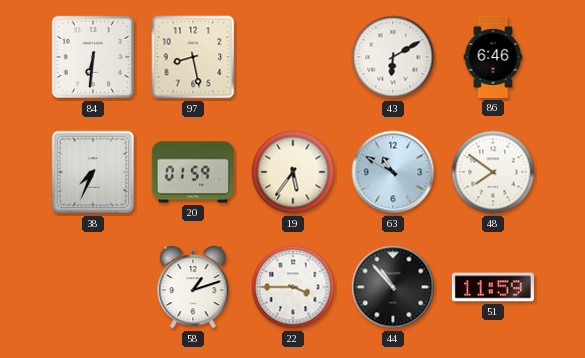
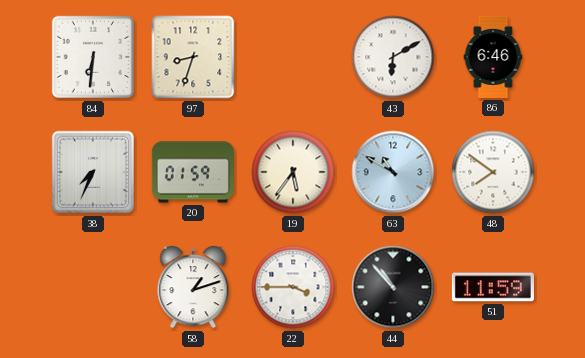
97: 8:28 -> 8:33
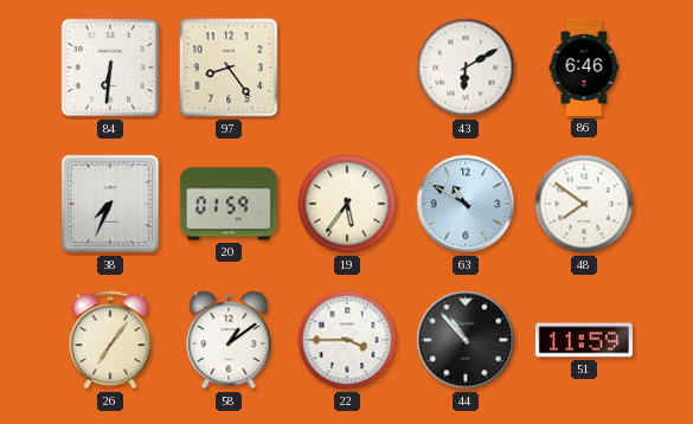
97: 8:33 -> 8:24
26: none -> 7:06
58: 1:12 -> 1:09
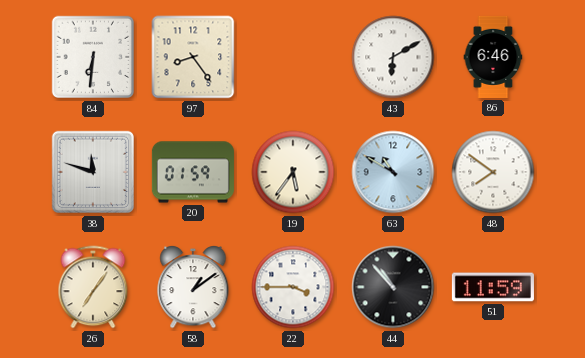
38: 7:34 -> 11:48
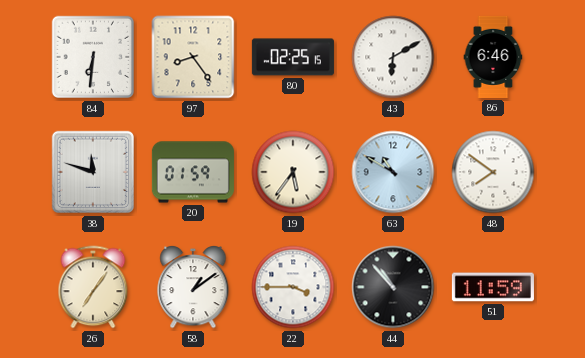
80: none -> 02:25
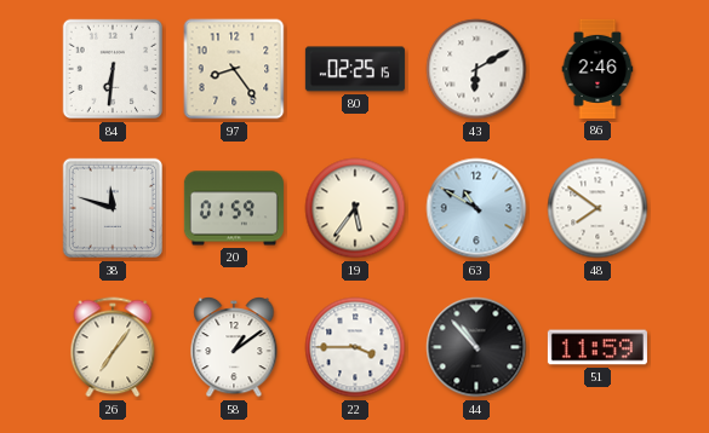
86: 6:46 -> 2:46
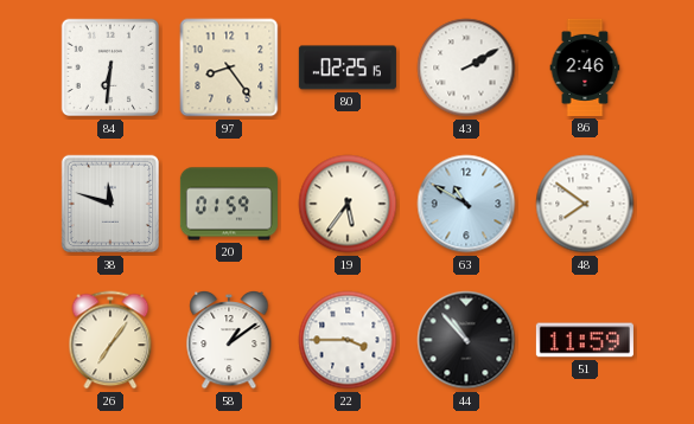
43: 6:10 -> 2:10
